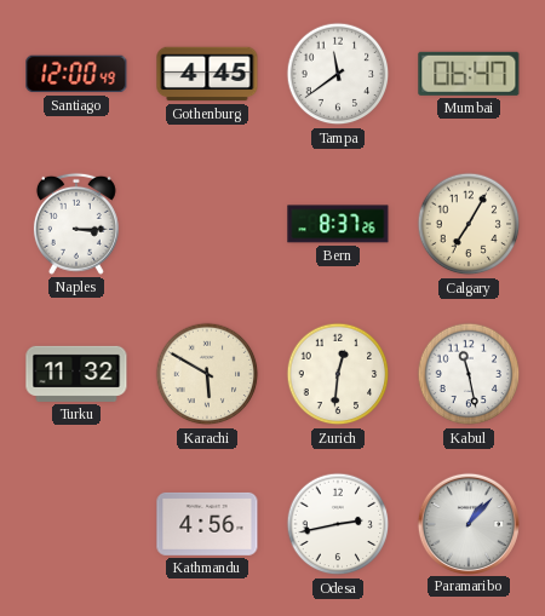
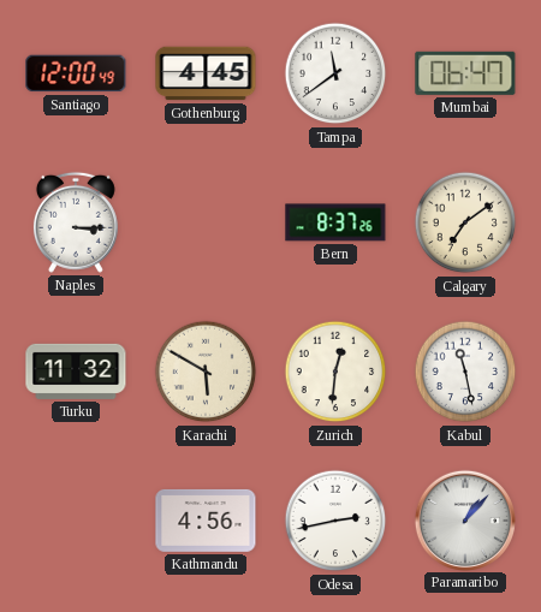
Calgary: 7:05 -> 7:09
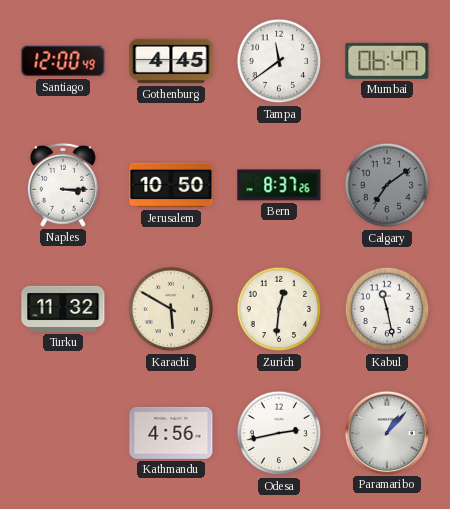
Jerusalem: none -> 10:50
Calgary dial: cream -> grey
